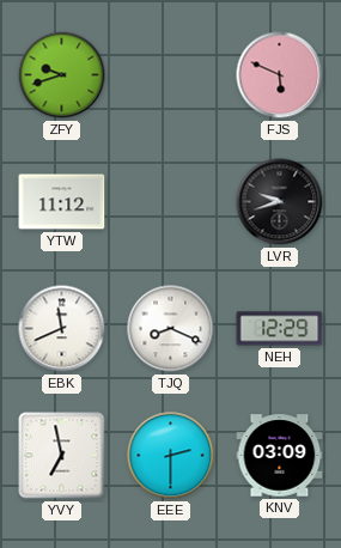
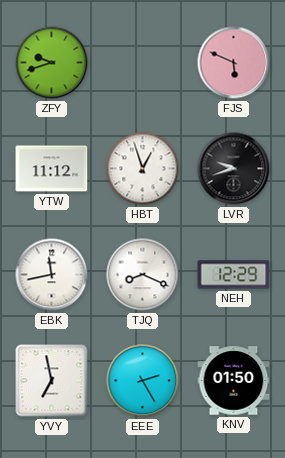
HBT: none -> 12:57
EBK: 11:41 -> 11:43
EEE: 2:30 -> 2:25
KNV: 03:09 -> 01:50
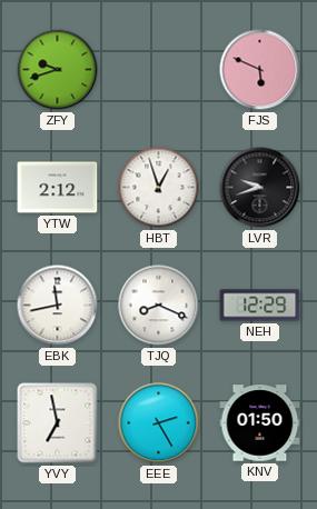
YTW: 11:12 -> 2:12
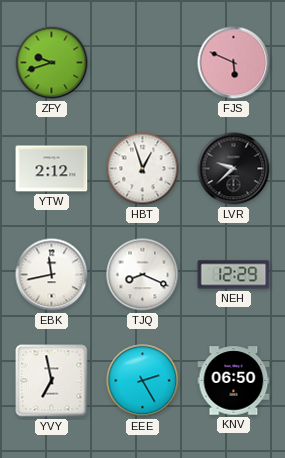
LVR: 9:42 -> 9:38
KNV: 01:50 -> 06:50
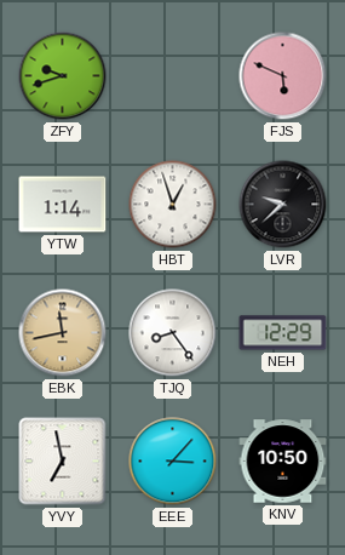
YTW: 2:12 -> 1:14
EBK dial: white -> champagne
TJQ: 8:19 -> 8:24
EEE: 2:25 -> 3:07
KNV: 06:50 -> 10:50
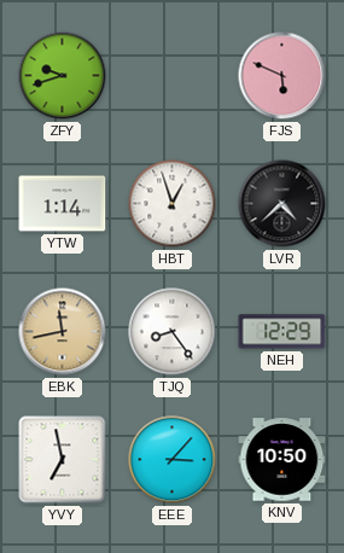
LVR: 9:38 -> 4:38
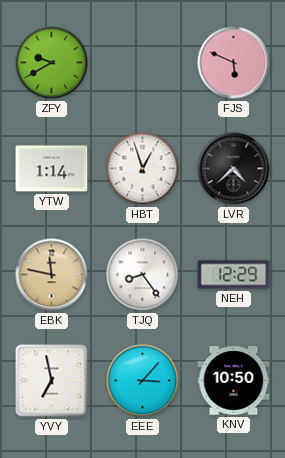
ZFY: 9:42 -> 9:40
EBK: 11:43 -> 11:47
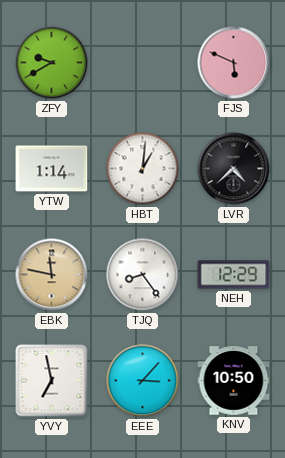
HBT: 12:57 -> 1:01
